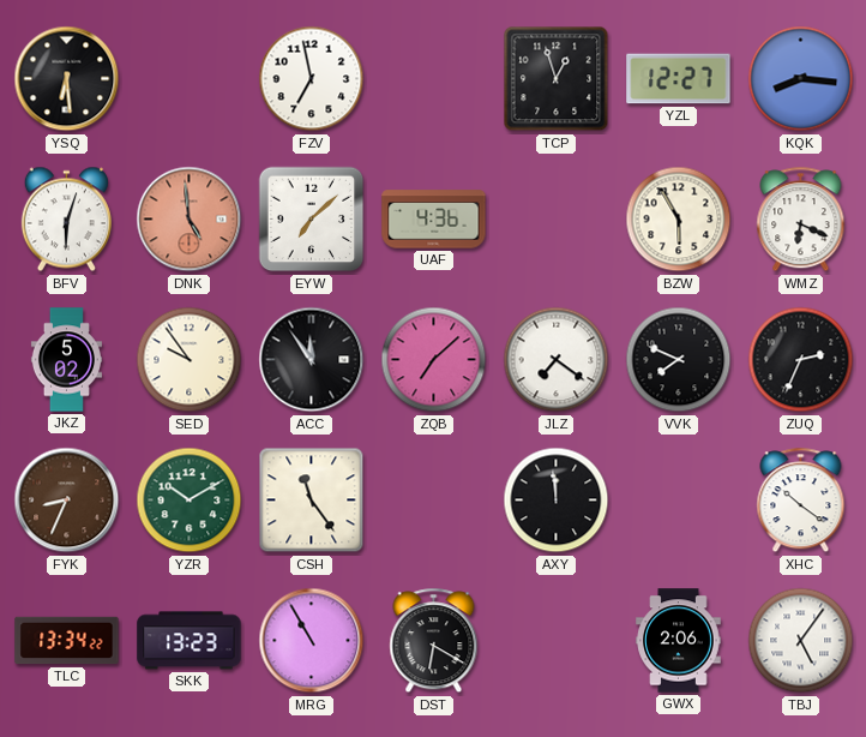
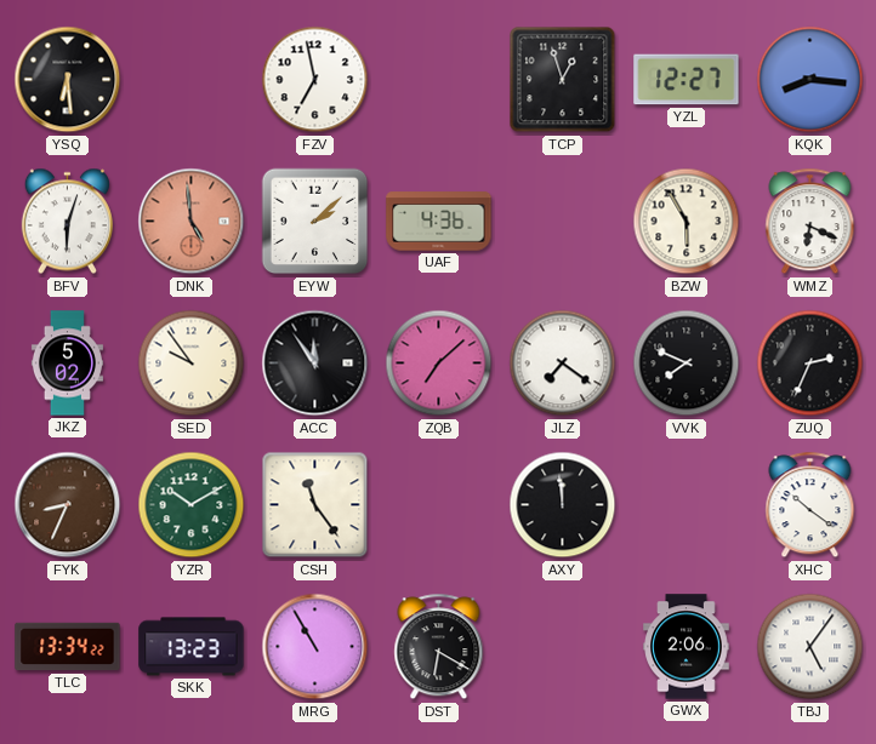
EYW: 7:08 -> 2:08
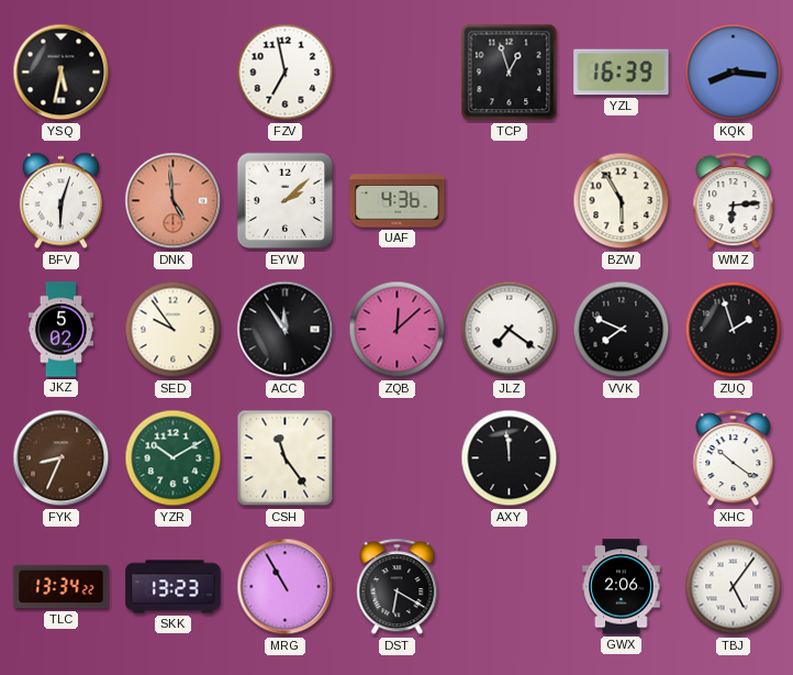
YSQ: 6:29 -> 5:32
YZL: 12:27 -> 16:39
WMZ: 6:19 -> 6:14
ZQB: 7:08 -> 12:08
ZUQ: 2:34 -> 1:57
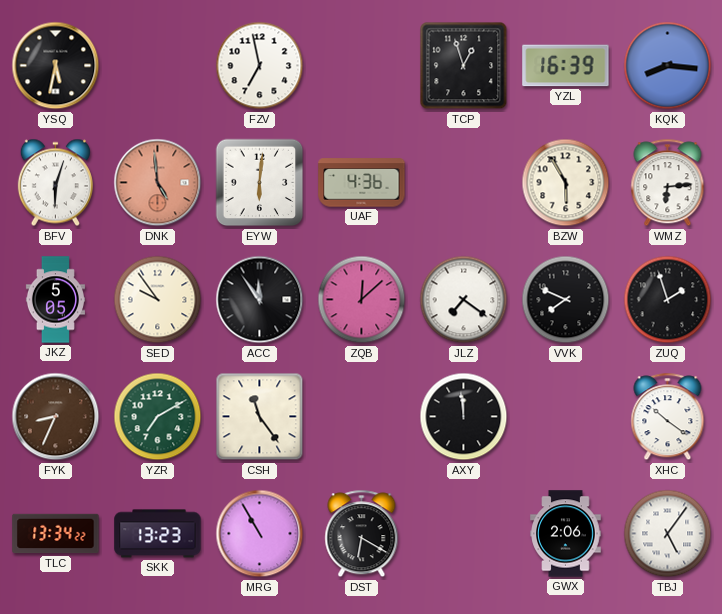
EYW: 2:08 -> 6:01
JKZ: 5:02 -> 5:05
YZR: 10:10 -> 7:10
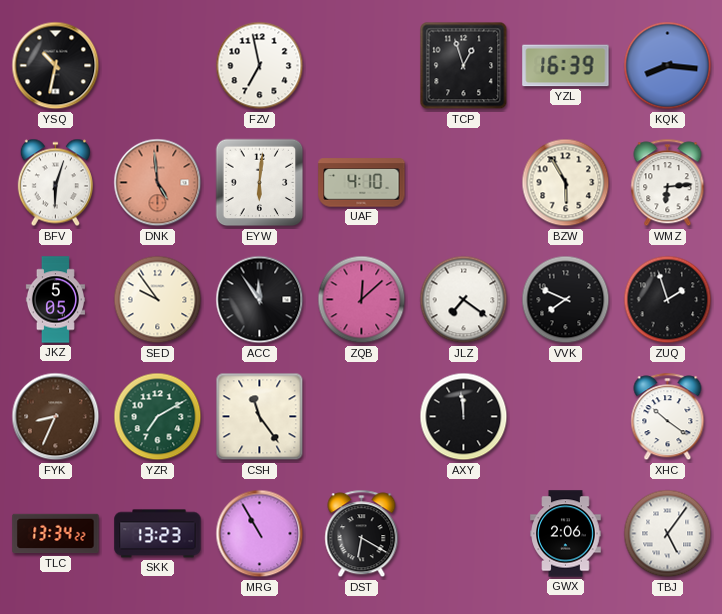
YSQ: 5:32 -> 10:32
UAF: 4:36 -> 4:10
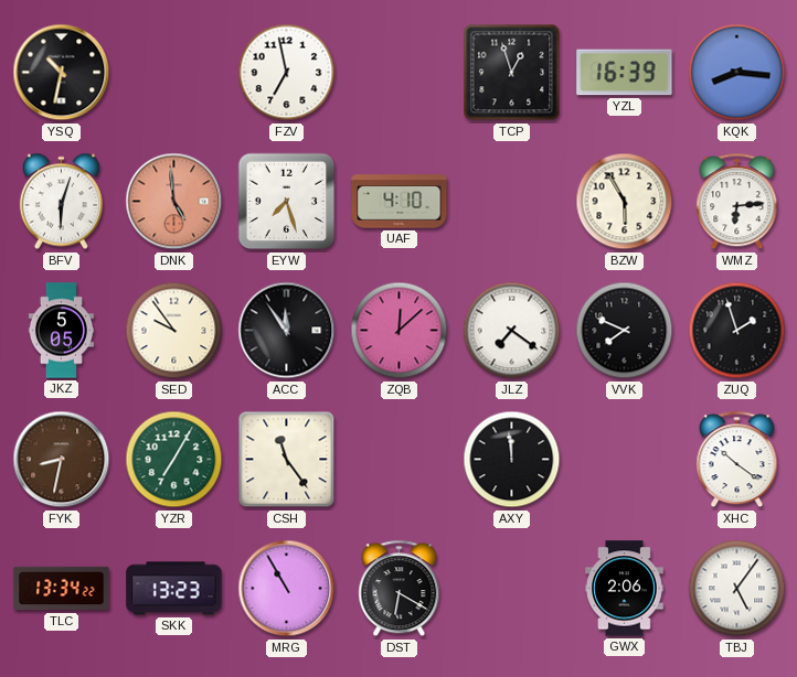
EYW: 6:01 -> 7:27
FYK: 8:34 -> 8:32
YZR: 7:10 -> 7:05
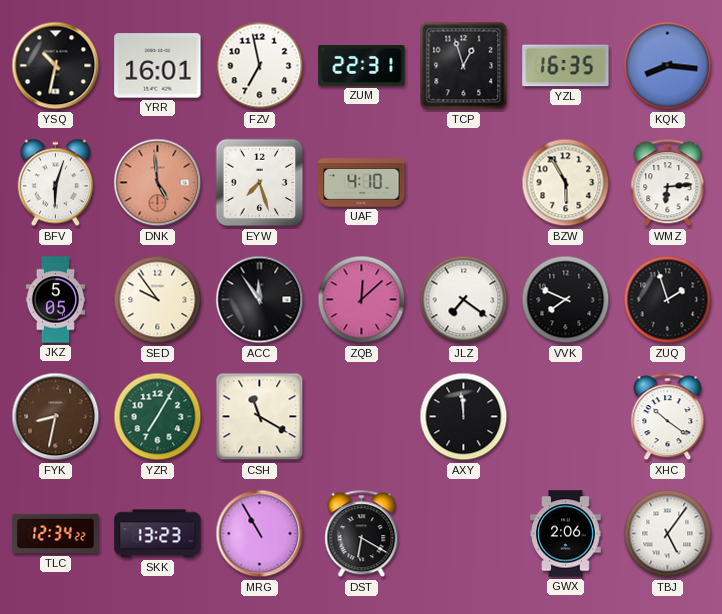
YRR: none -> 16:01
ZUM: none -> 22:31
YZL: 16:39 -> 16:35
CSH: 11:24 -> 11:20
TLC: 13:34 -> 12:34
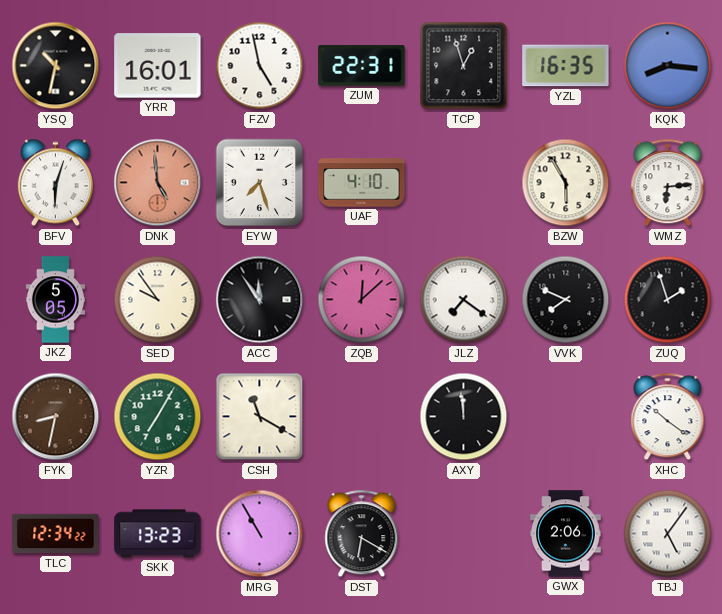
FZV: 6:58 -> 4:58
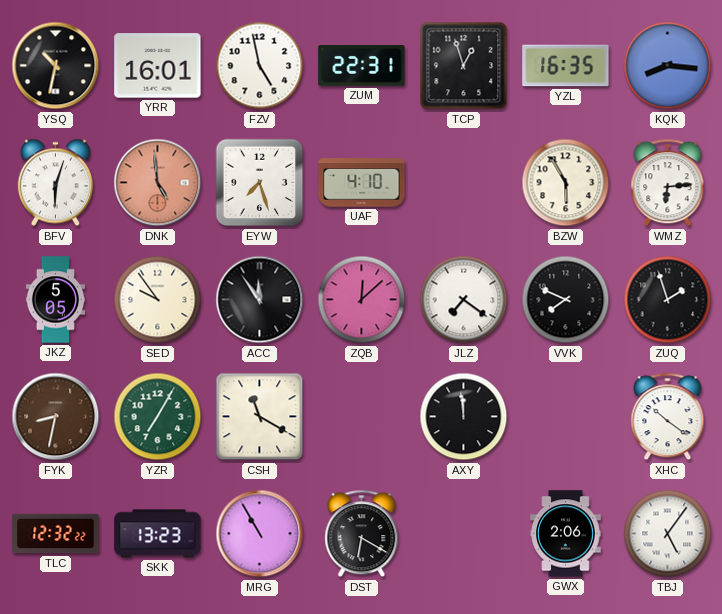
TLC: 12:34 -> 12:32
